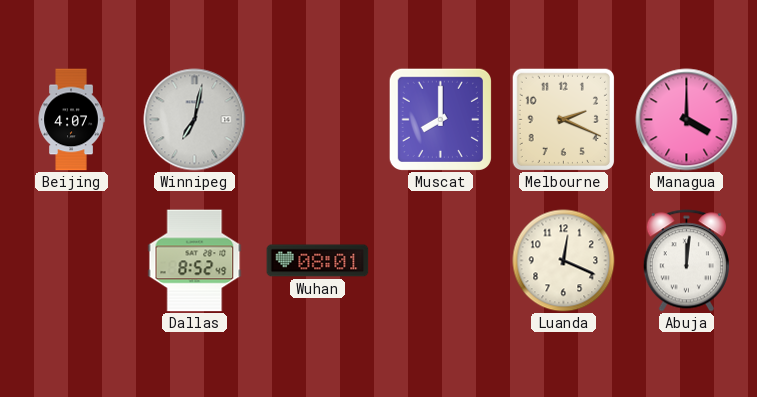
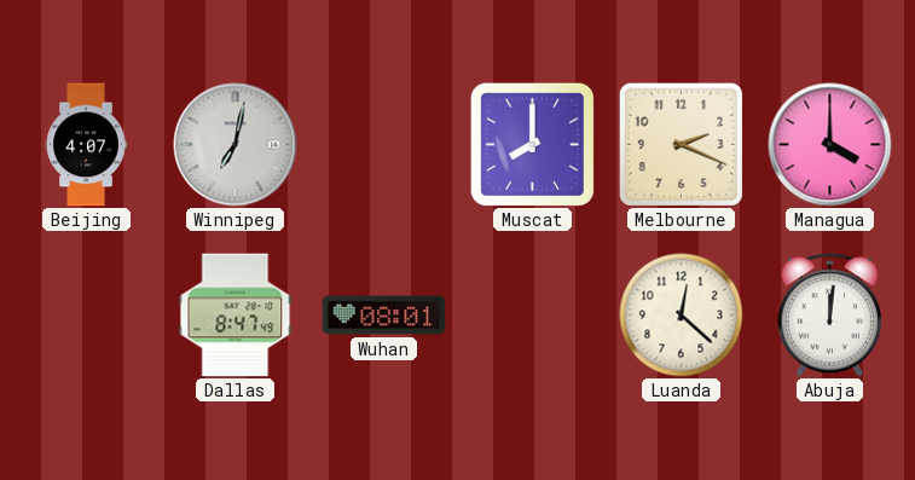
Dallas: 8:52 -> 8:47
Luanda: 12:19 -> 12:22
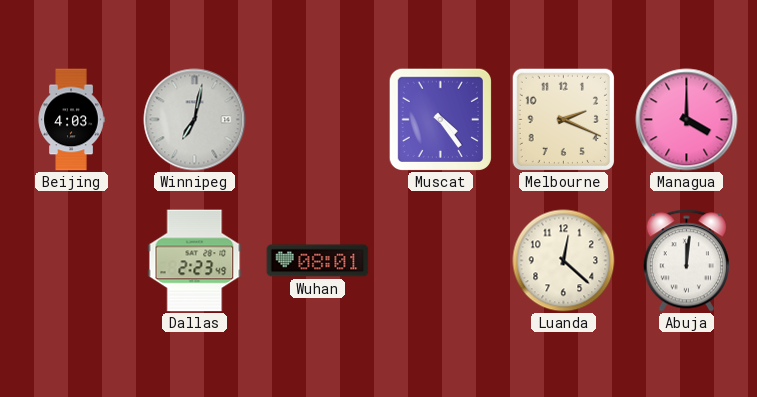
Beijing: 4:07 -> 4:03
Muscat: 8:00 -> 4:24
Dallas: 8:47 -> 2:23
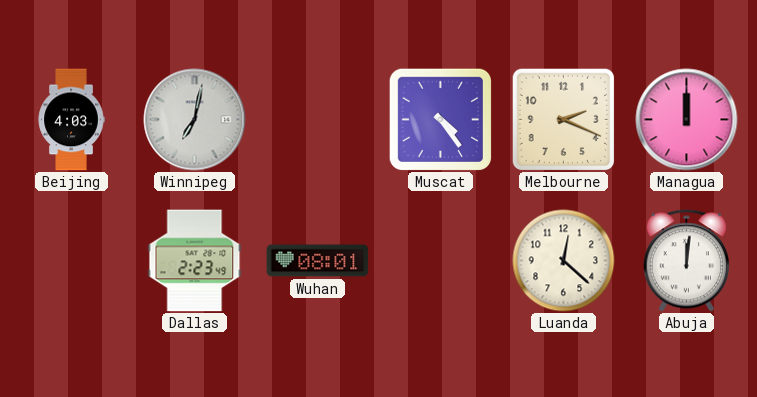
Managua: 4:00 -> 12:00
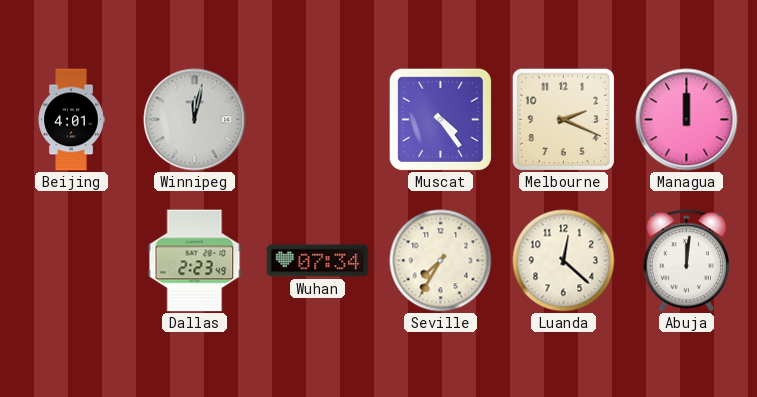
Beijing: 4:03 -> 4:01
Winnipeg: 7:02 -> 12:02
Wuhan: 08:01 -> 07:34
Seville: none -> 7:35
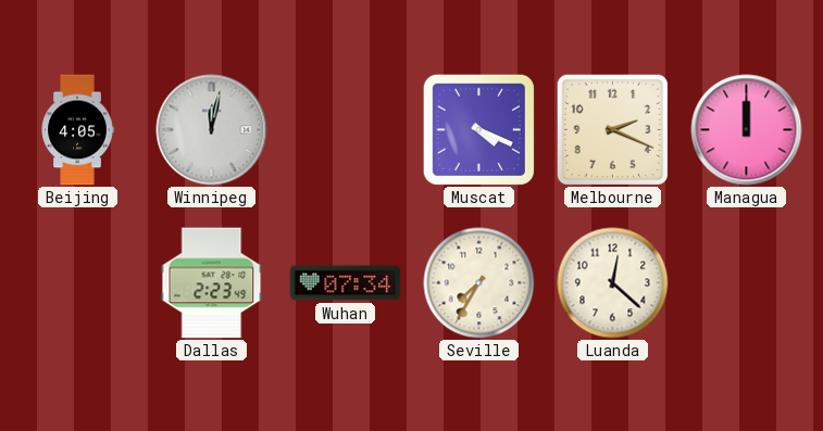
Beijing: 4:01 -> 4:05
Muscat: 4:24 -> 4:19
Abuja: 12:01 -> none
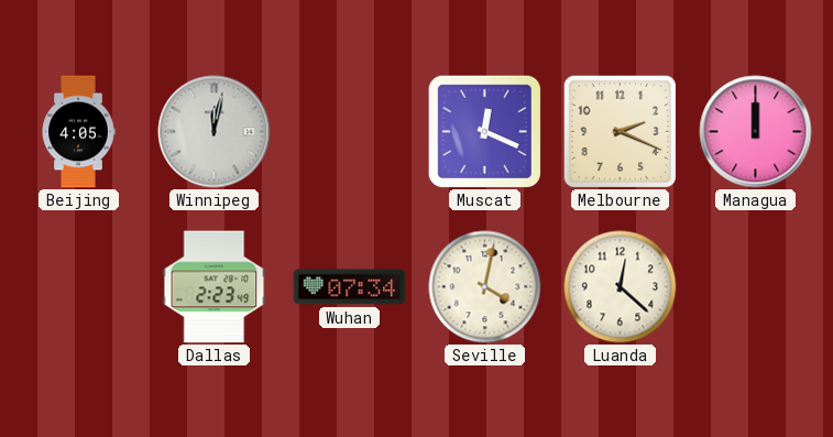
Muscat: 4:19 -> 12:19
Seville: 7:35 -> 4:02
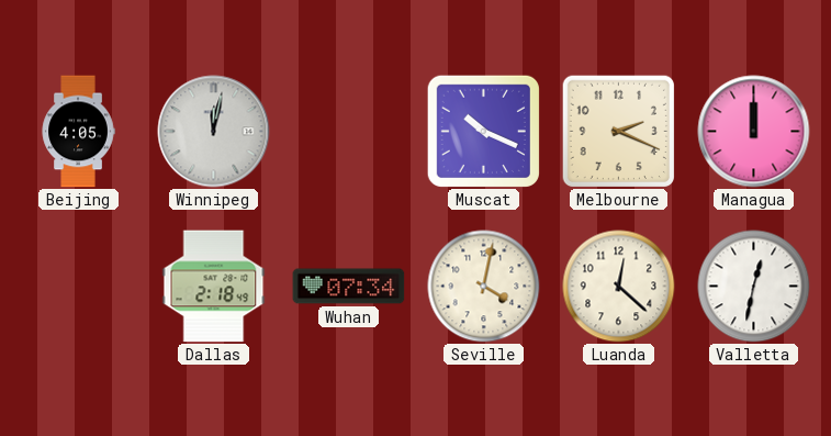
Muscat: 12:19 -> 10:19
Dallas: 2:23 -> 2:18
Valletta: none -> 12:32
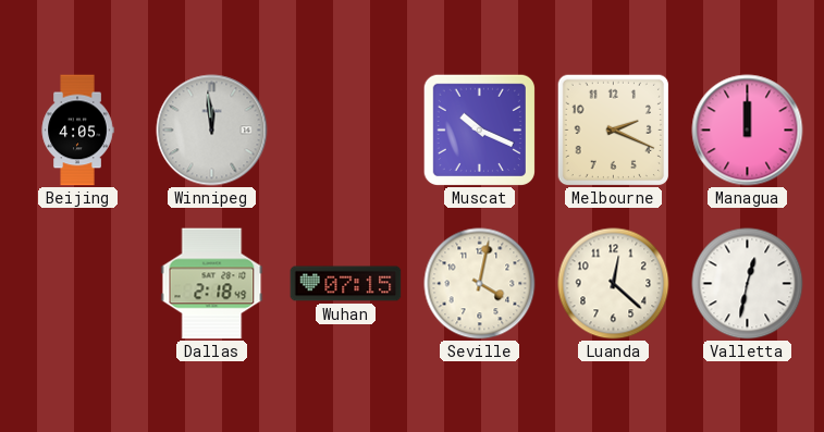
Winnipeg: 12:02 -> 11:59
Wuhan: 07:34 -> 07:15
